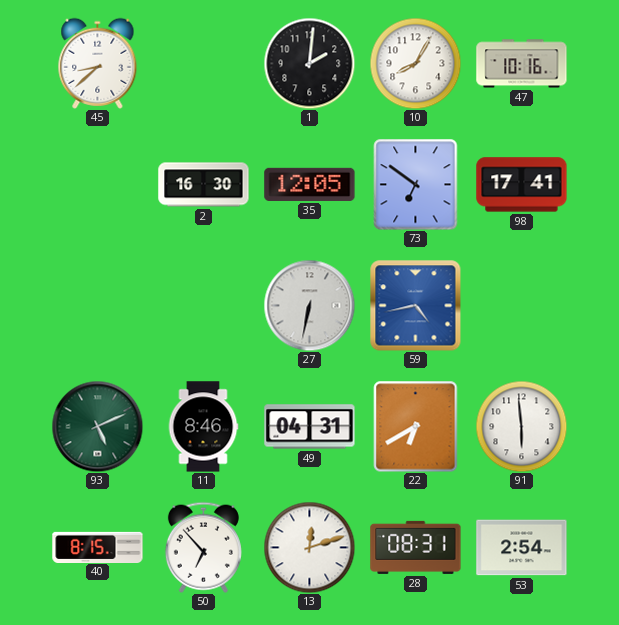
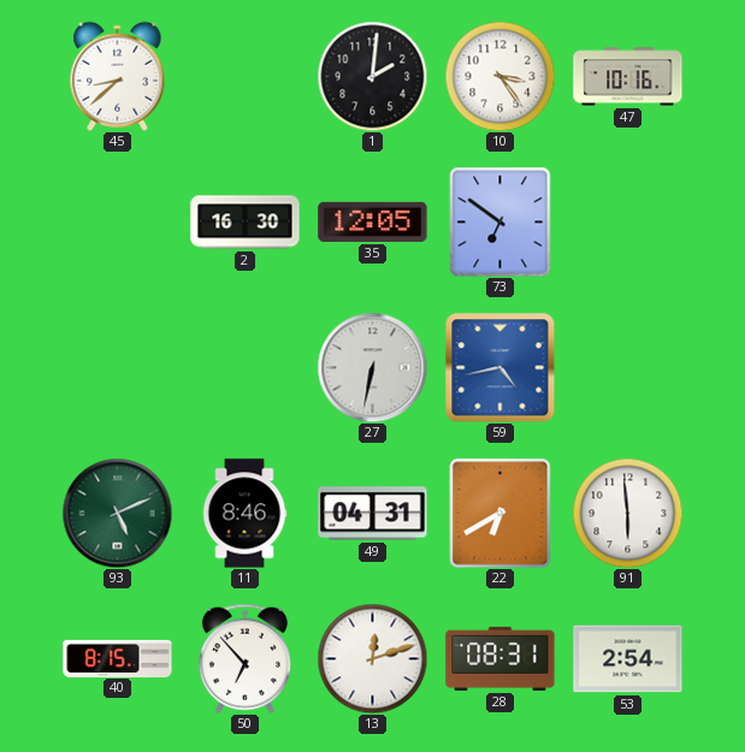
10: 8:05 -> 3:24
98: 17:41 -> none
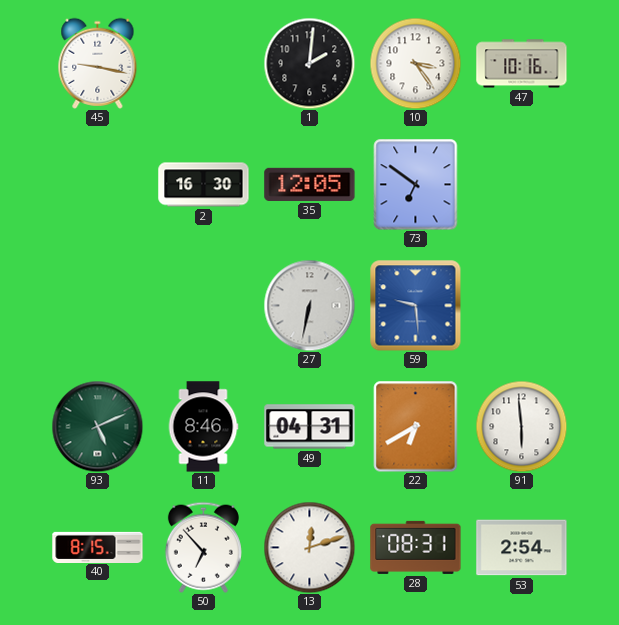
45: 8:38 -> 9:17
59: 4:43 -> 9:29
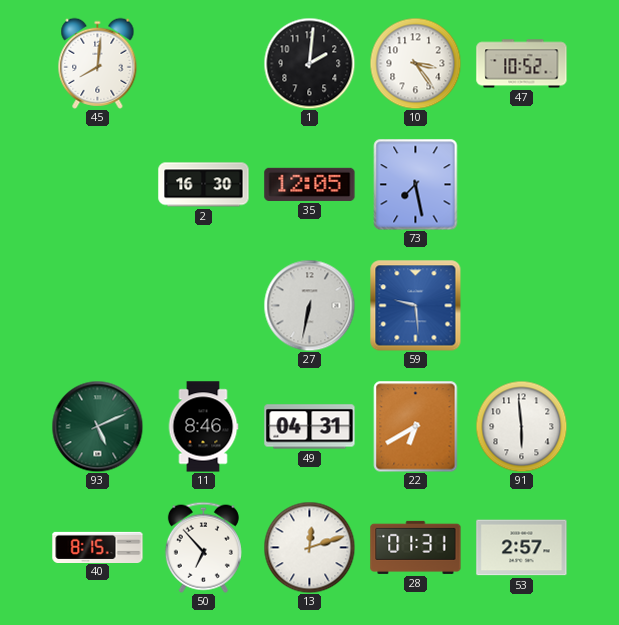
45: 9:17 -> 8:01
47: 10:16 -> 10:52
73: 6:51 -> 7:28
28: 08:31 -> 01:31
53: 2:54 -> 2:57
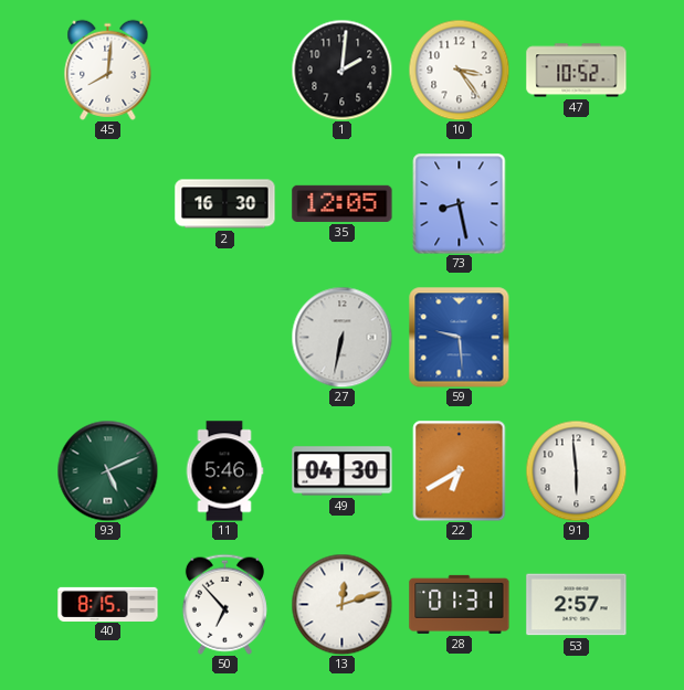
73: 7:28 -> 8:28
11: 8:46 -> 5:46
49: 04:31 -> 04:30
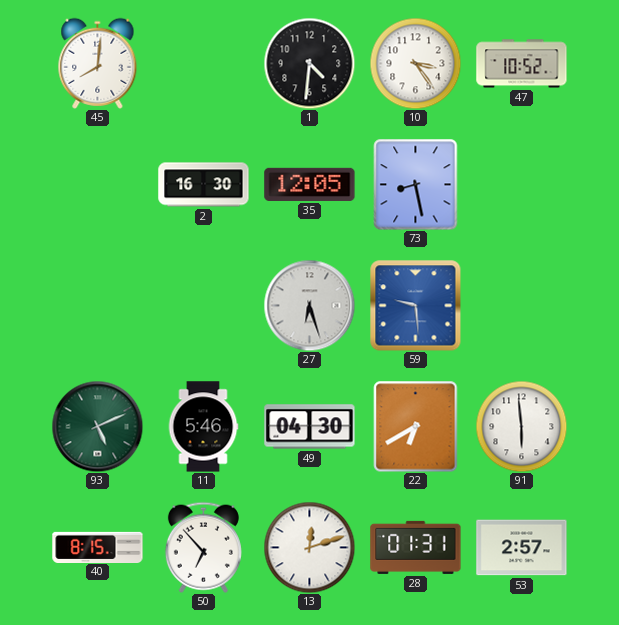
1: 2:01 -> 4:31
27: 6:32 -> 6:27
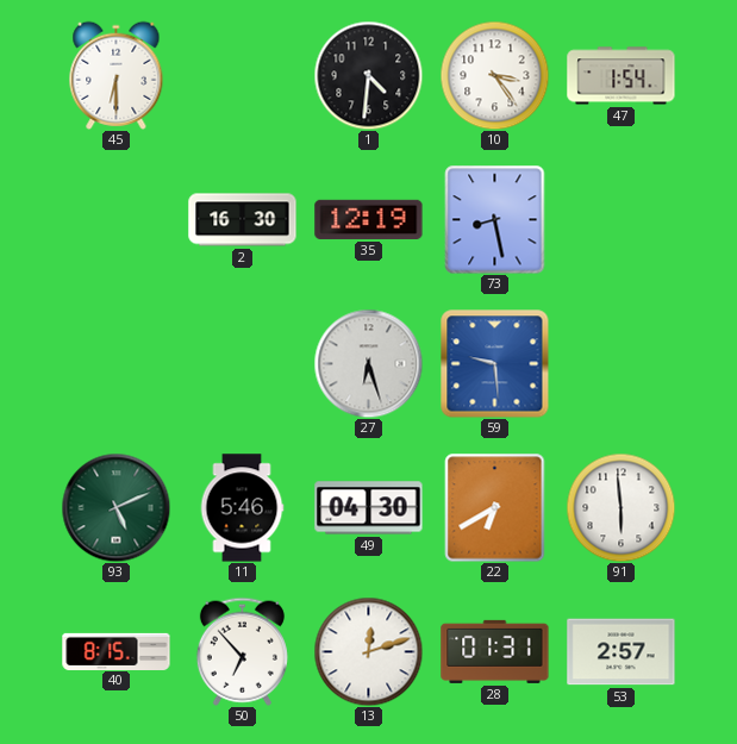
45: 8:01 -> 6:30
47: 10:52 -> 1:54
35: 12:05 -> 12:19
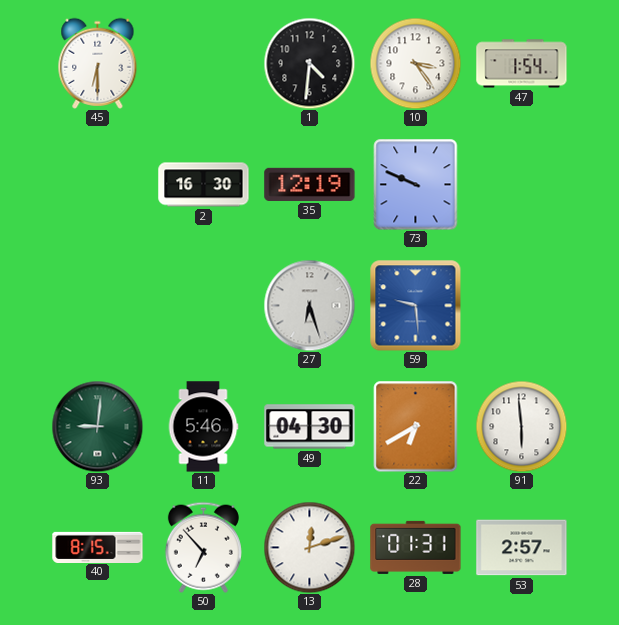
73: 8:28 -> 9:49
93: 5:11 -> 9:01
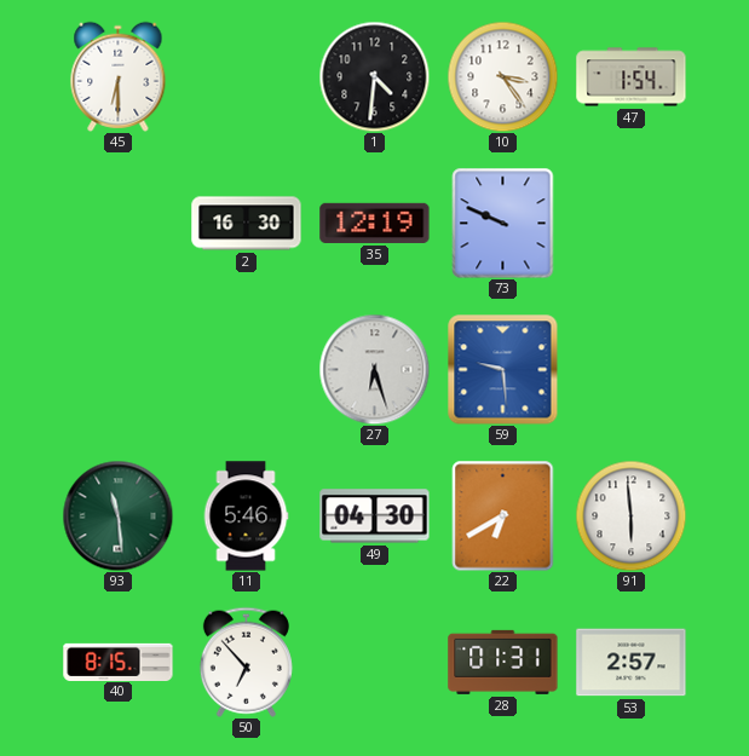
93: 9:01 -> 11:29
13: 12:12 -> none
